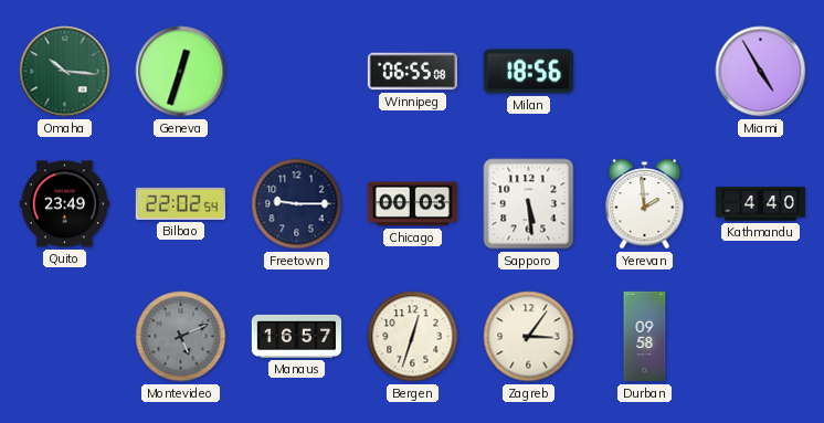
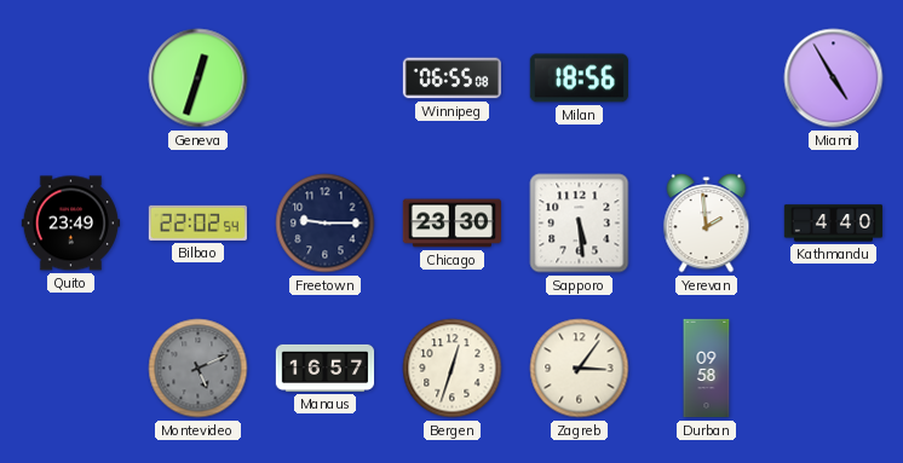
Omaha: 10:16 -> none
Chicago: 00:03 -> 23:30
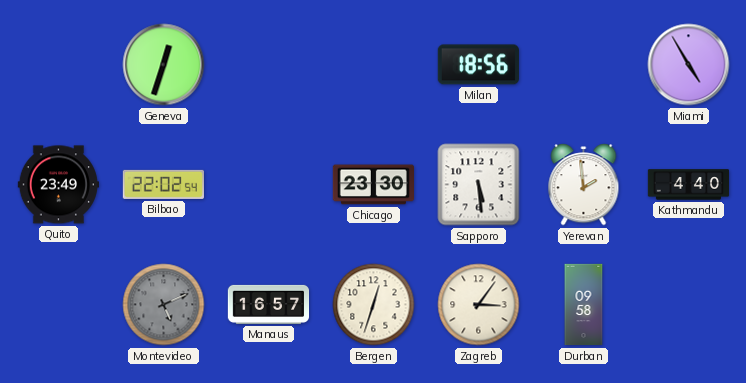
Winnipeg: 06:55 -> none
Freetown: 9:15 -> none
